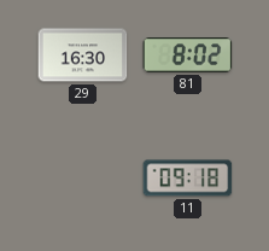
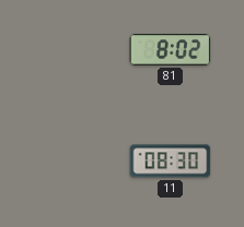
29: 16:30 -> none
11: 09:18 -> 08:30
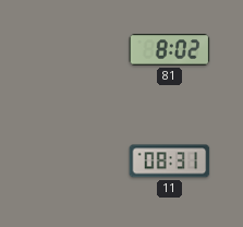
11: 08:30 -> 08:31
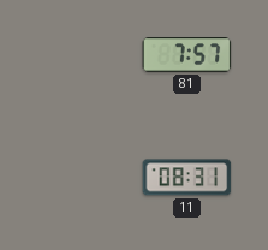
81: 8:02 -> 7:57
